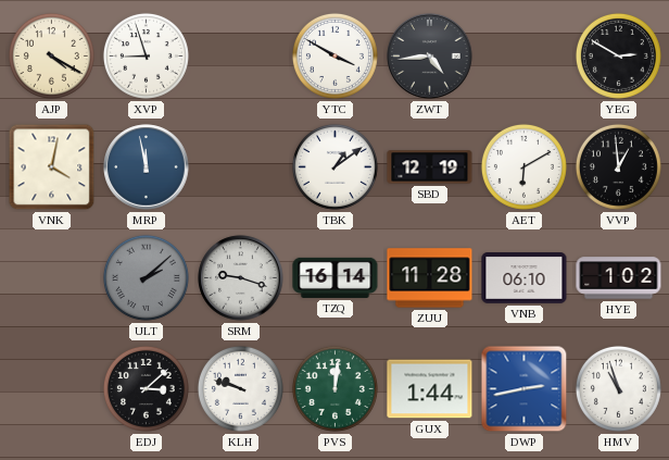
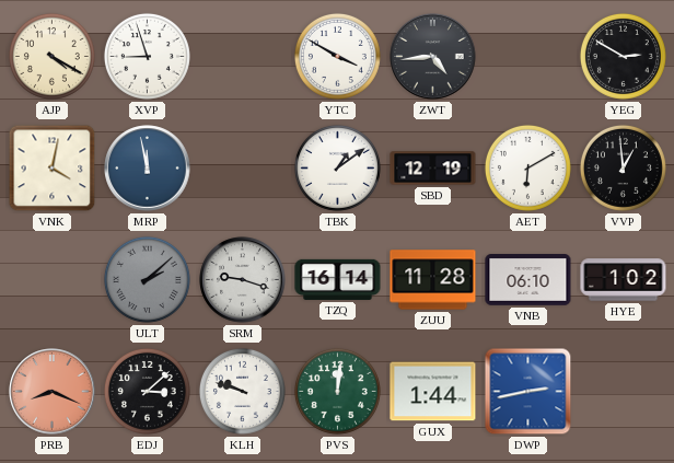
PRB: none -> 8:19
HMV: 10:57 -> none
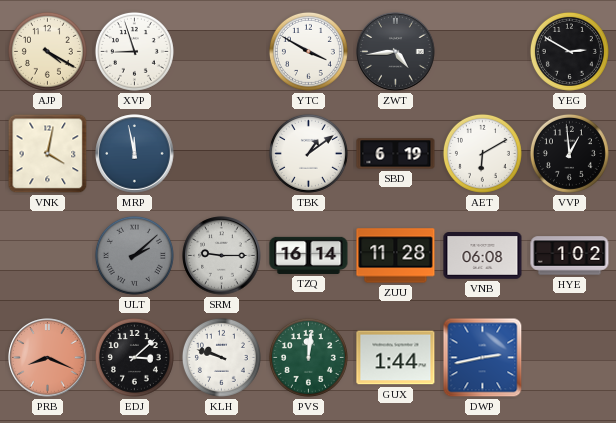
SBD: 12:19 -> 6:19
SRM: 9:18 -> 9:15
VNB: 06:10 -> 06:08
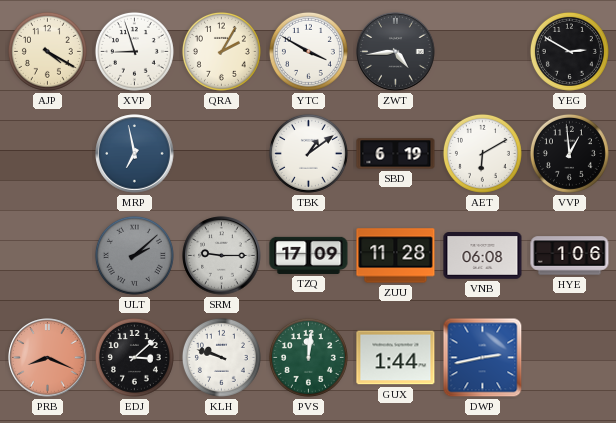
QRA: none -> 2:05
VNK: 4:02 -> none
MRP: 11:58 -> 6:58
TZQ: 16:14 -> 17:09
HYE: 1:02 -> 1:06
